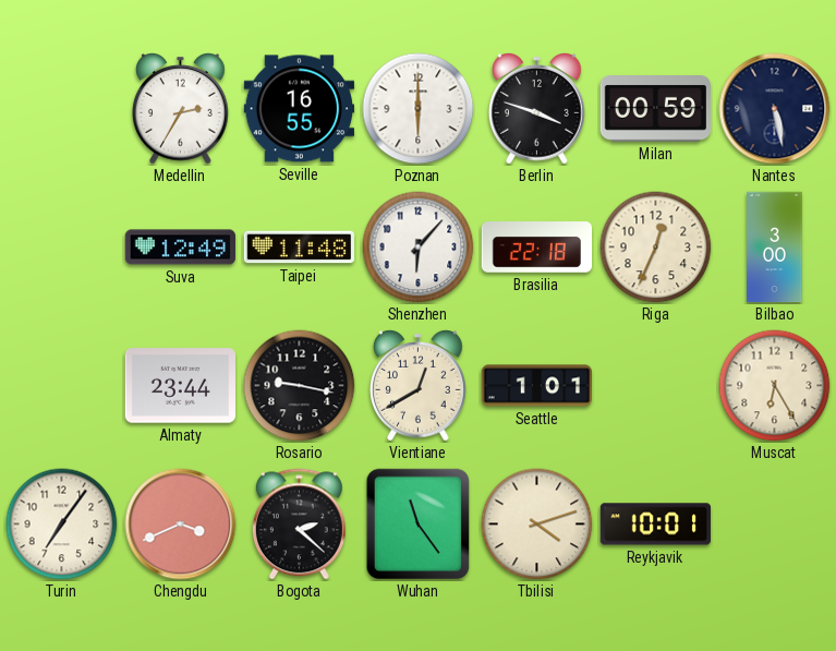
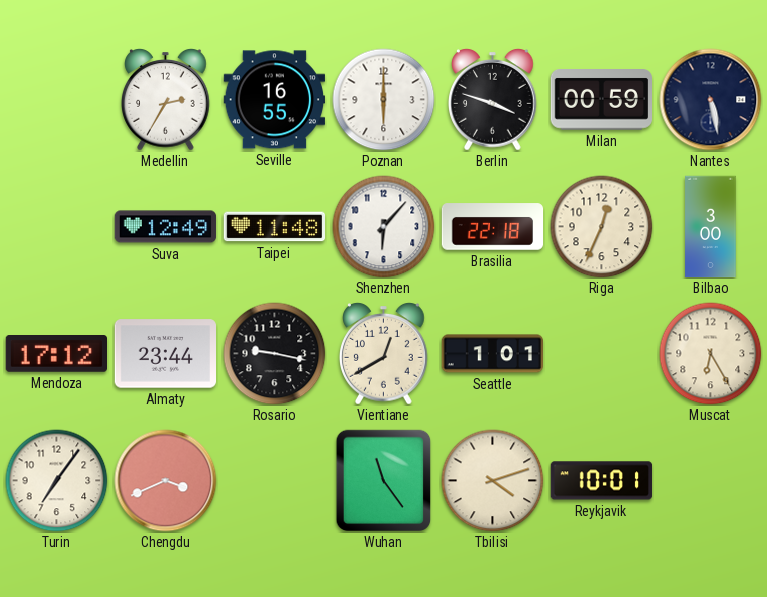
Mendoza: none -> 17:12
Bogota: 2:22 -> none
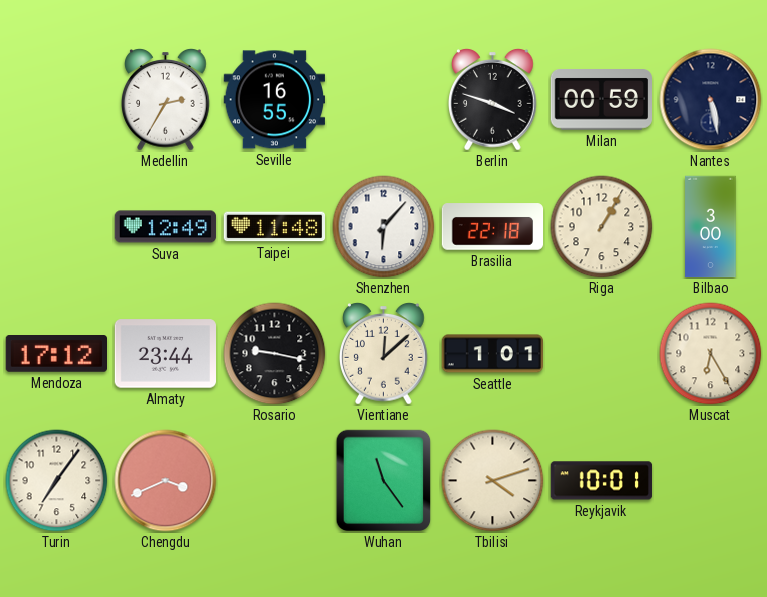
Poznan: 6:00 -> none
Riga: 12:34 -> 1:05
Vientiane: 12:40 -> 12:08
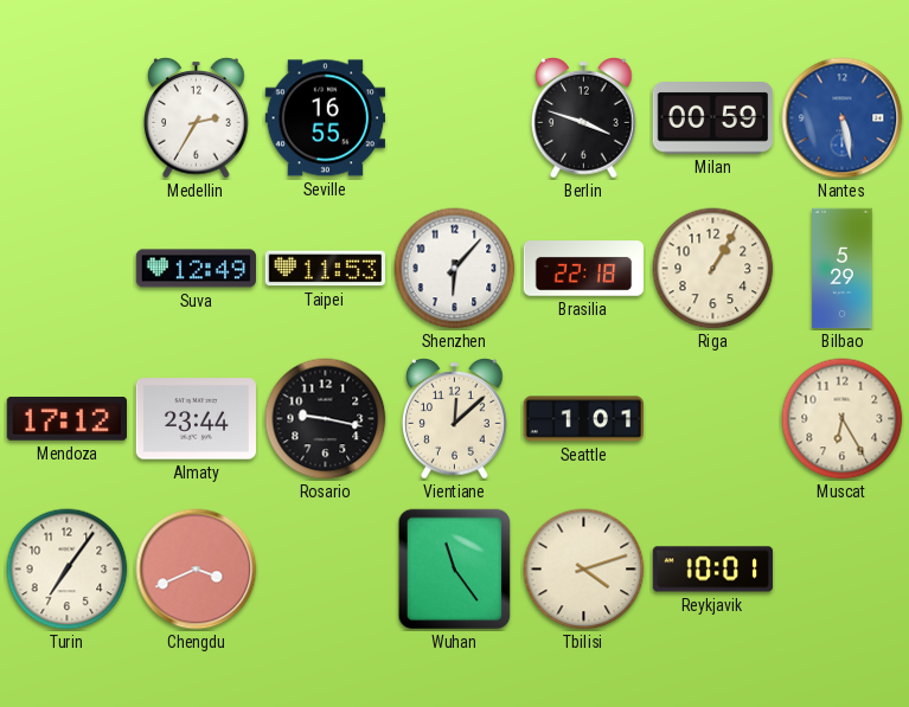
Nantes dial: navy -> blue
Taipei: 11:48 -> 11:53
Bilbao: 3:00 -> 5:29
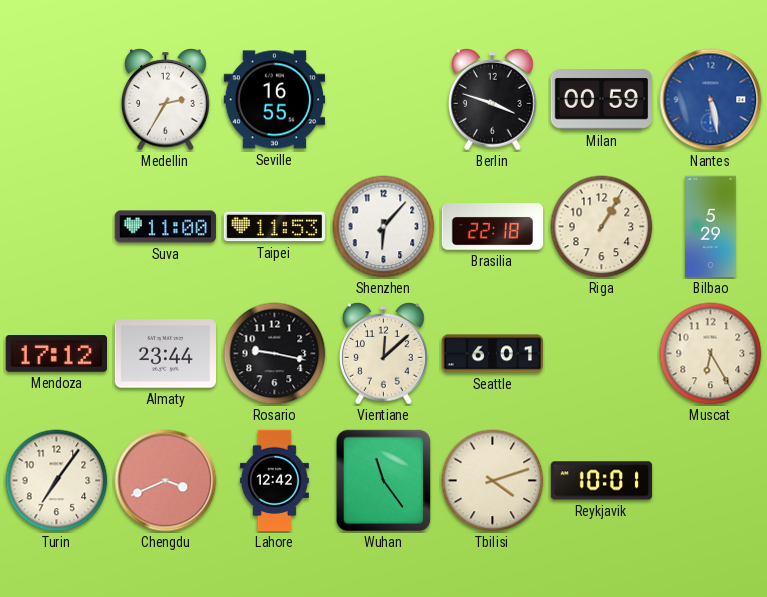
Suva: 12:49 -> 11:00
Seattle: 1:01 -> 6:01
Lahore: none -> 12:42
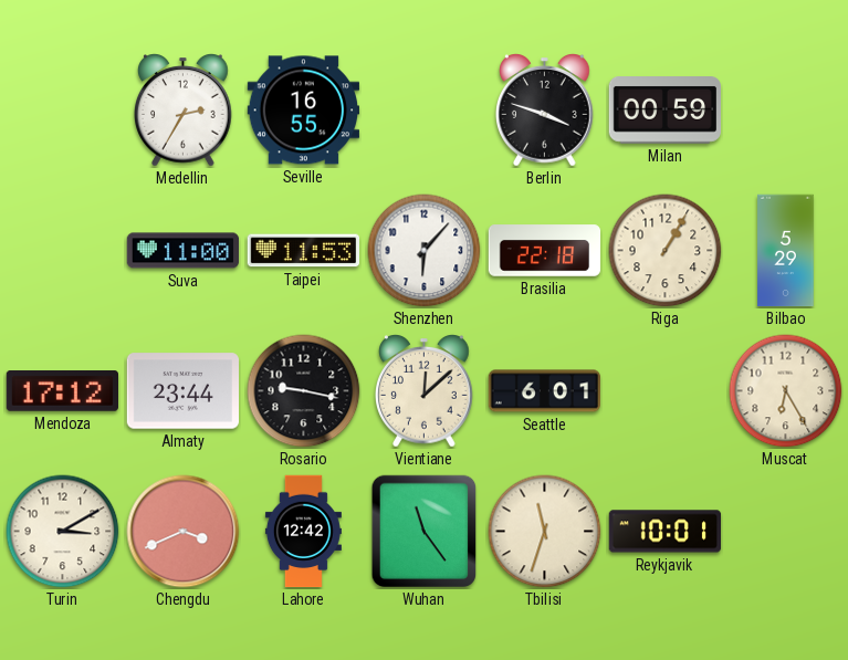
Nantes: 5:28 -> none
Turin: 7:06 -> 3:10
Tbilisi: 4:12 -> 11:33
